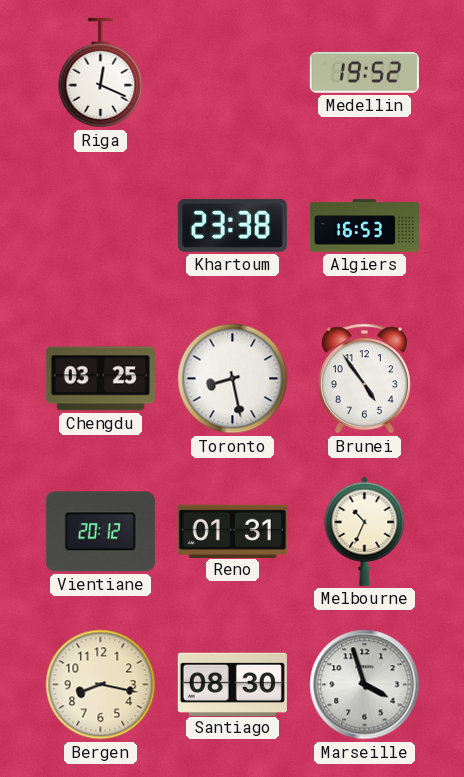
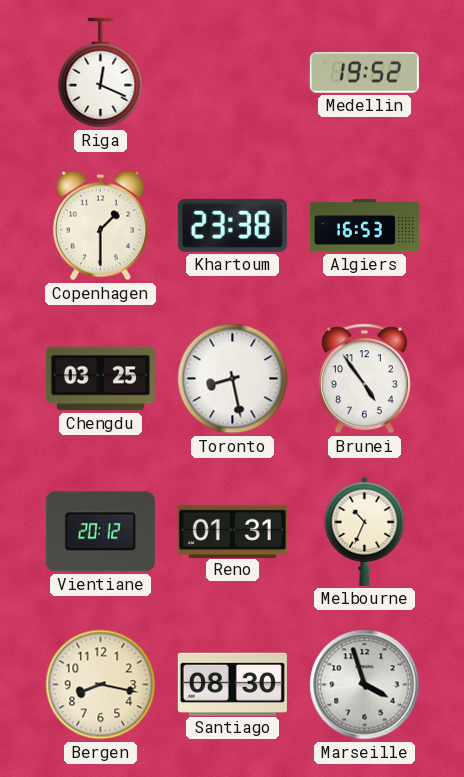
Copenhagen: none -> 1:30
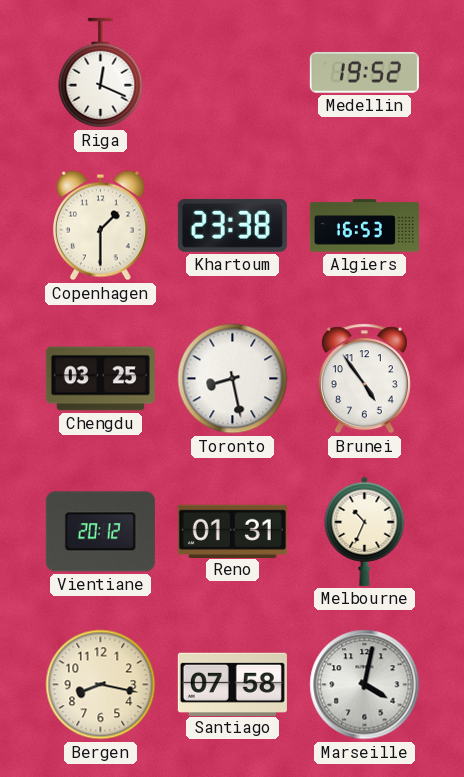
Santiago: 08:30 -> 07:58
Marseille: 3:57 -> 4:02
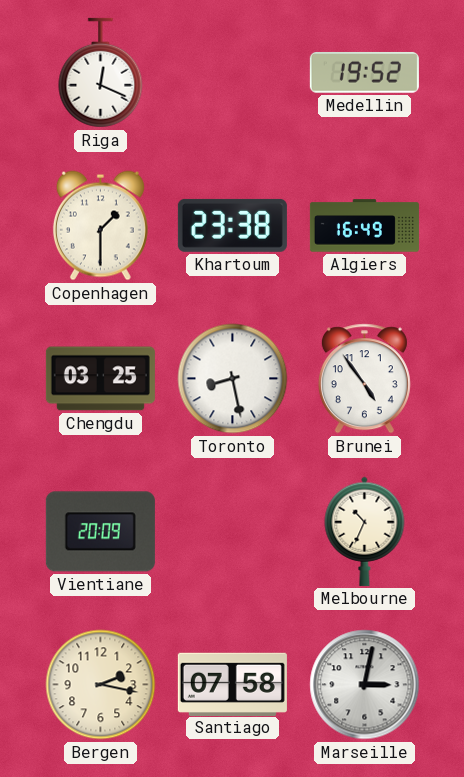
Algiers: 16:53 -> 16:49
Vientiane: 20:12 -> 20:09
Reno: 01:31 -> none
Bergen: 8:17 -> 2:17
Marseille: 4:02 -> 3:02
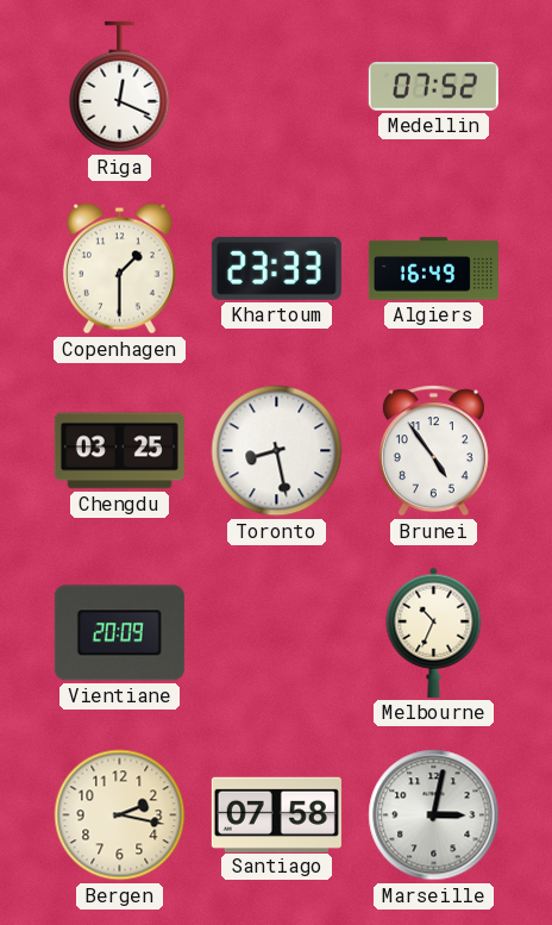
Medellin: 19:52 -> 07:52
Khartoum: 23:38 -> 23:33
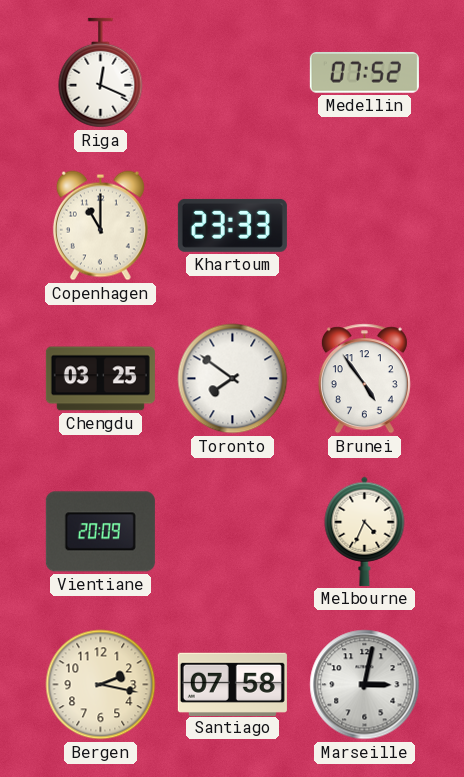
Copenhagen: 1:30 -> 11:00
Algiers: 16:49 -> none
Toronto: 8:28 -> 7:51
Melbourne: 10:34 -> 4:34
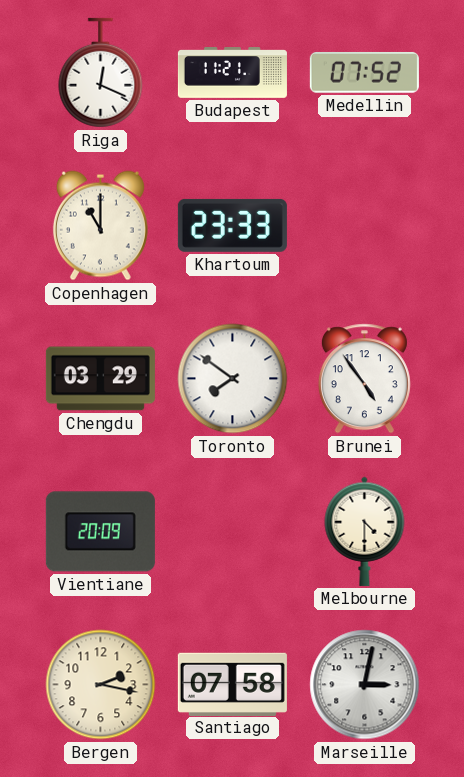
Budapest: none -> 11:21
Chengdu: 03:25 -> 03:29
Melbourne: 4:34 -> 4:30
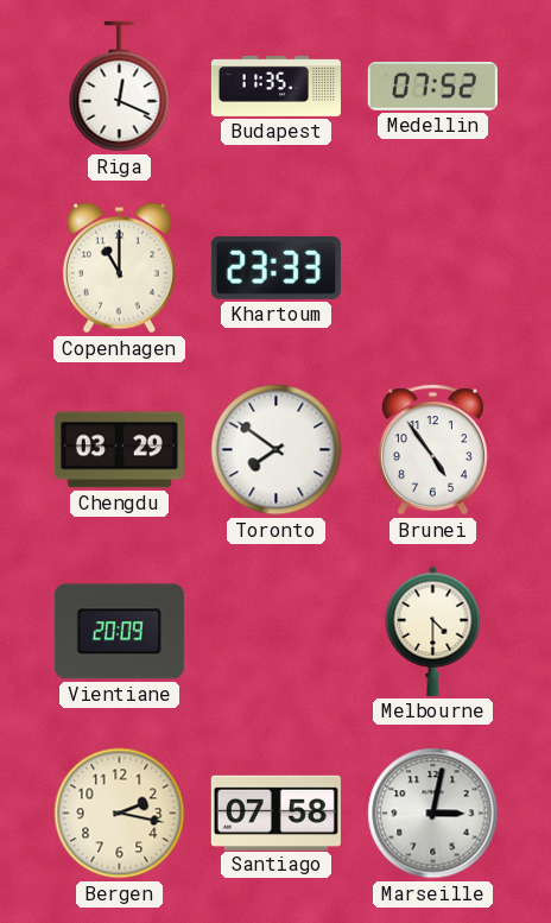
Budapest: 11:21 -> 11:35
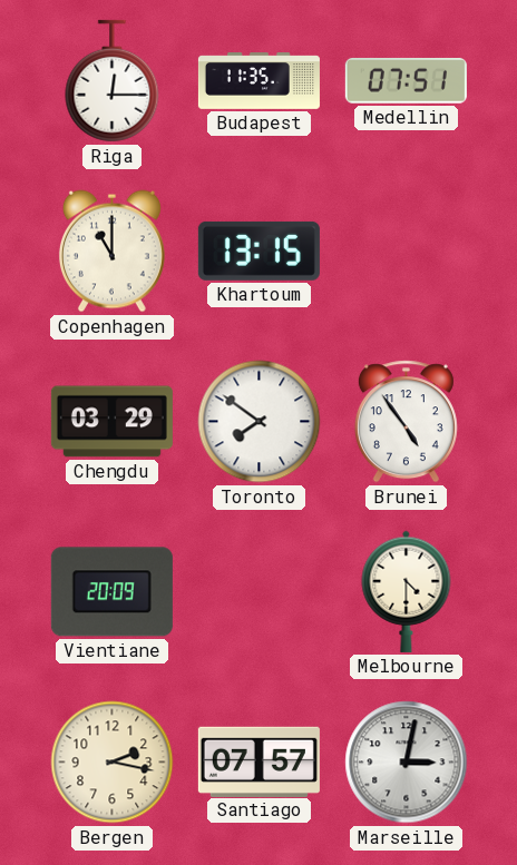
Riga: 12:19 -> 12:15
Medellin: 07:52 -> 07:51
Khartoum: 23:33 -> 13:15
Santiago: 07:58 -> 07:57
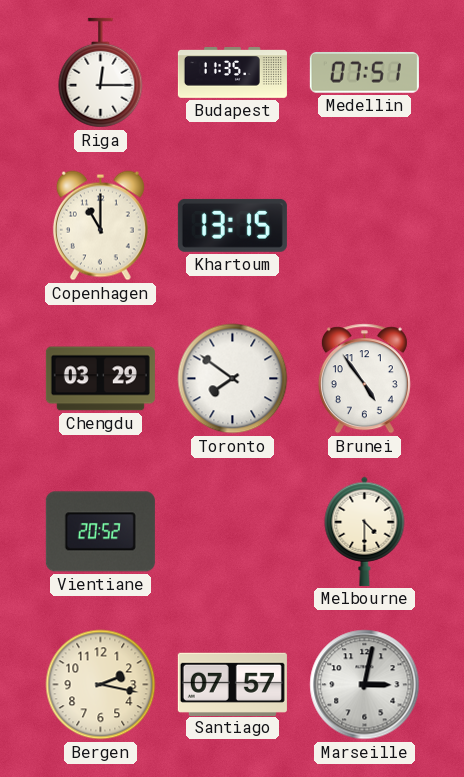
Vientiane: 20:09 -> 20:52
